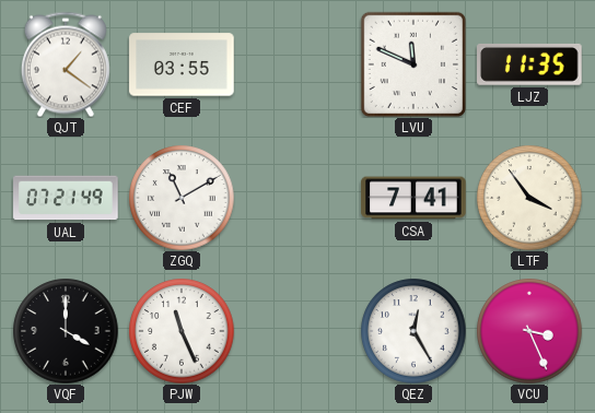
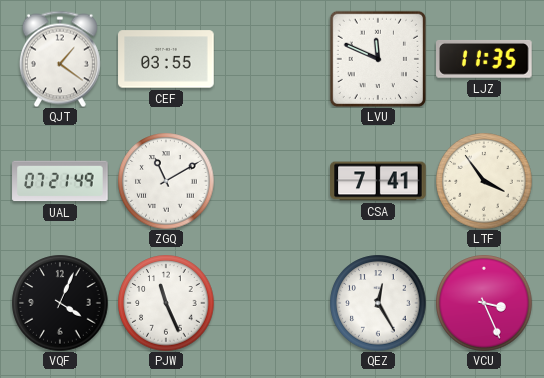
VQF: 4:00 -> 4:04
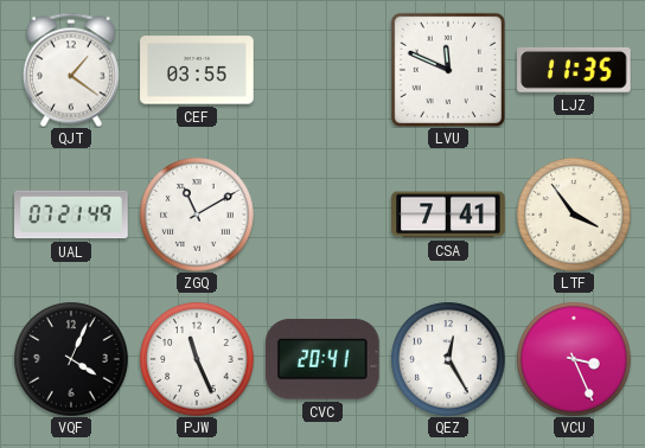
CVC: none -> 20:41
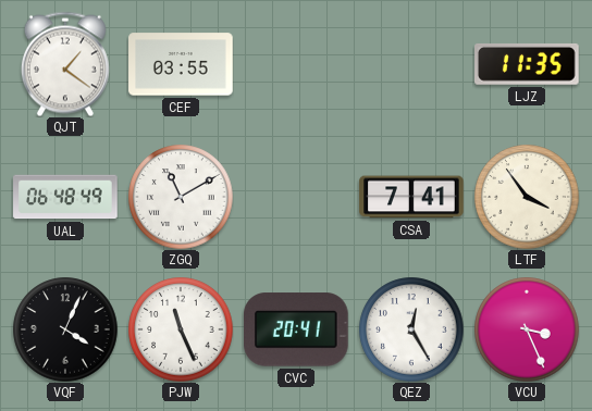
LVU: 11:49 -> none
UAL: 07:21 -> 06:48
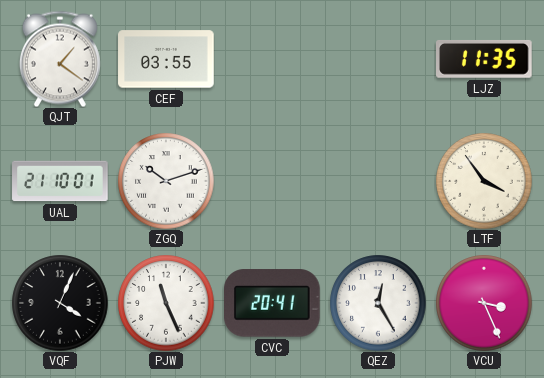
UAL: 06:48 -> 21:10
ZGQ: 11:10 -> 10:12
CSA: 7:41 -> none
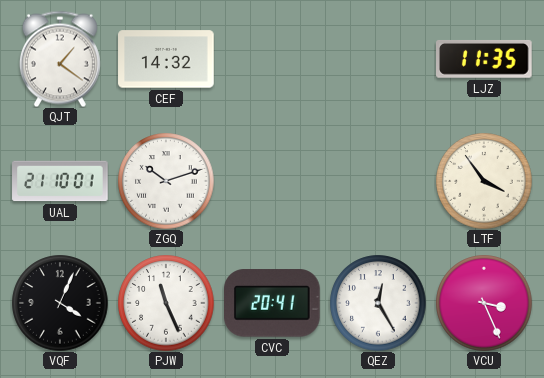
CEF: 03:55 -> 14:32
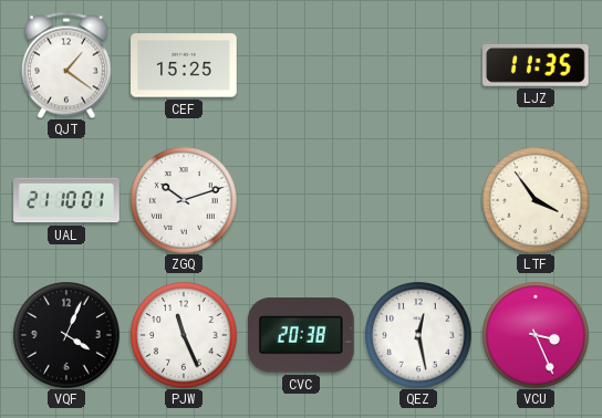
CEF: 14:32 -> 15:25
CVC: 20:41 -> 20:38
QEZ: 12:25 -> 12:28
